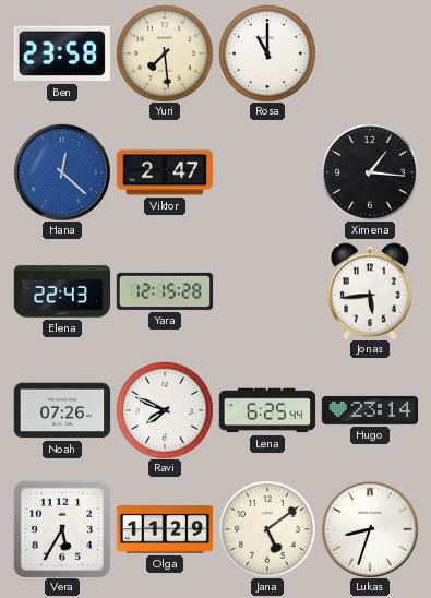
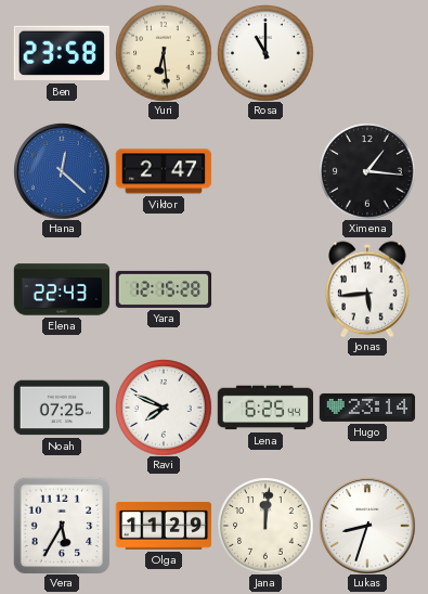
Yuri: 7:29 -> 6:29
Noah: 07:26 -> 07:25
Jana: 5:09 -> 12:01
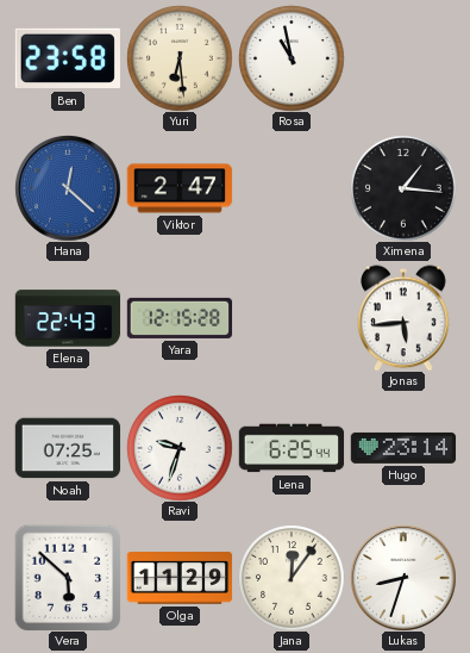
Rosa: 11:00 -> 10:58
Ravi: 7:49 -> 9:33
Vera: 5:35 -> 5:52
Jana: 12:01 -> 12:06
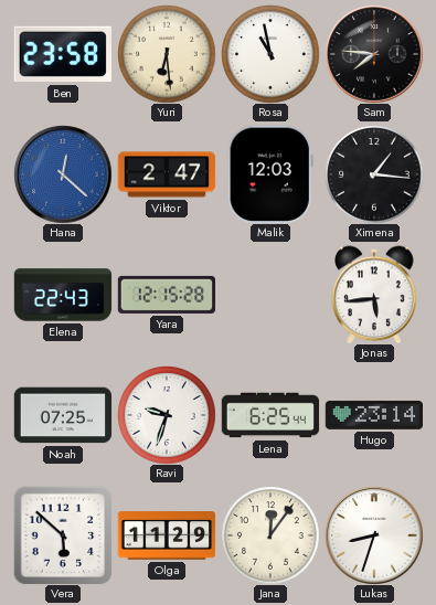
Sam: none -> 7:46
Malik: none -> 12:03
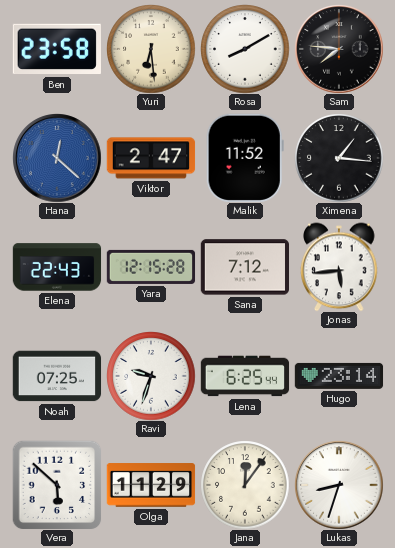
Rosa: 10:58 -> 8:10
Malik: 12:03 -> 11:52
Sana: none -> 7:12
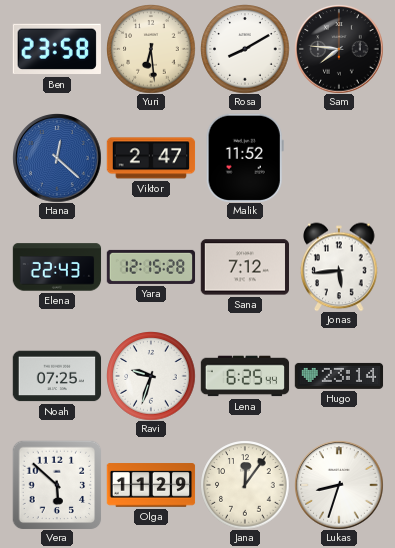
Ximena: 1:16 -> none
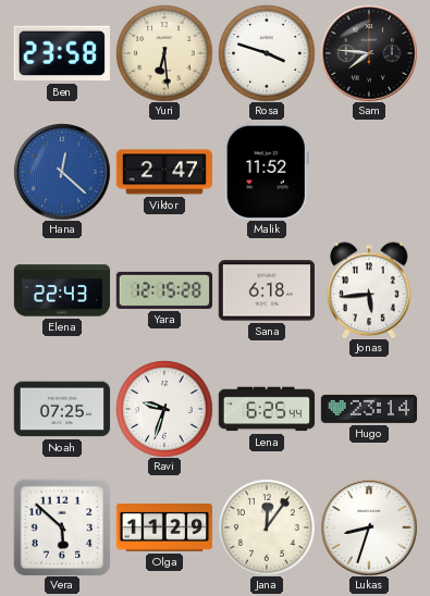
Rosa: 8:10 -> 3:48
Sana: 7:12 -> 6:18
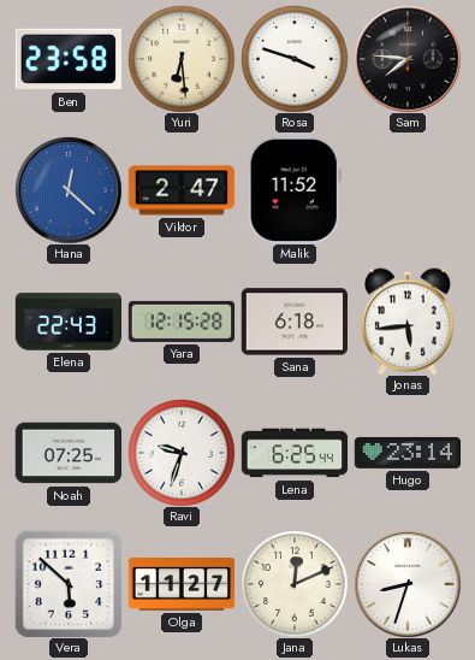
Olga: 11:29 -> 11:27
Jana: 12:06 -> 12:11
